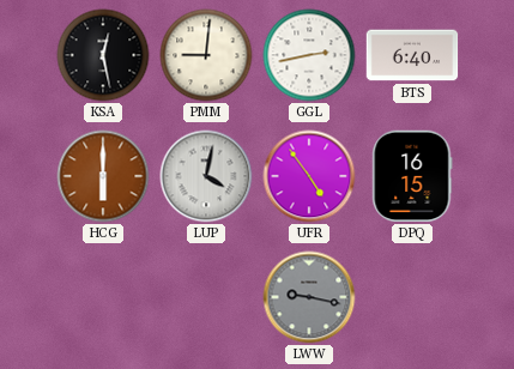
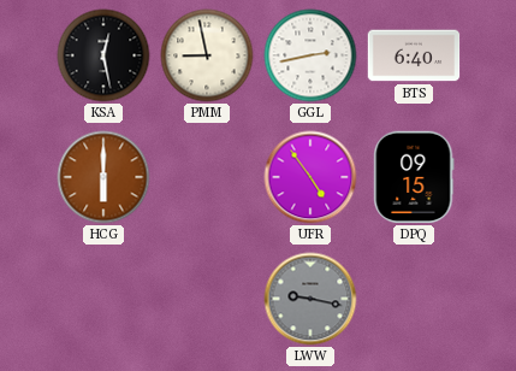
PMM: 9:01 -> 8:58
LUP: 4:02 -> none
DPQ: 16:15 -> 09:15
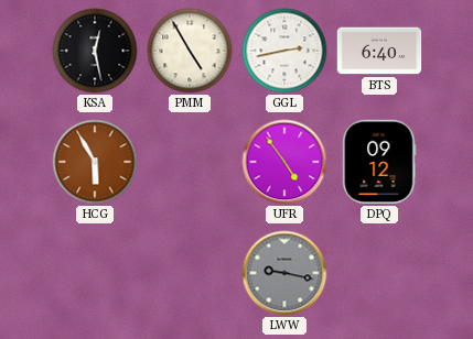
PMM: 8:58 -> 4:55
HCG: 6:00 -> 5:55
DPQ: 09:15 -> 09:12
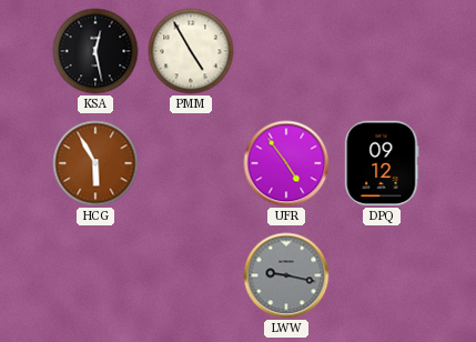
GGL: 2:43 -> none
BTS: 6:40 -> none
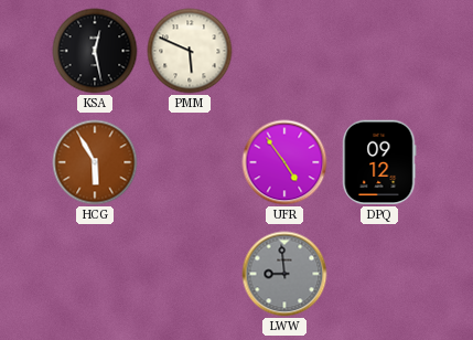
PMM: 4:55 -> 5:49
LWW: 9:17 -> 8:59
